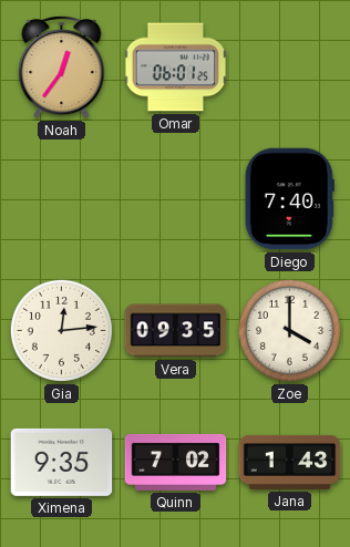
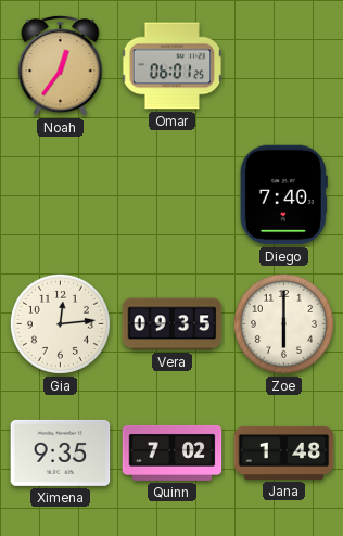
Zoe: 4:00 -> 6:00
Jana: 1:43 -> 1:48
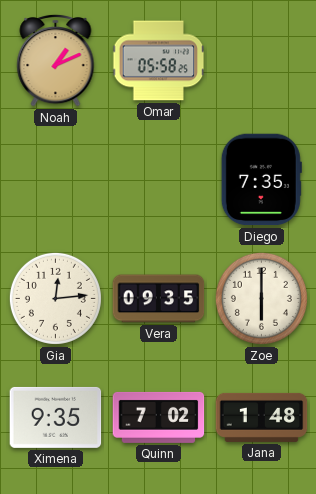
Noah: 12:36 -> 1:11
Omar: 06:01 -> 05:58
Diego: 7:40 -> 7:35
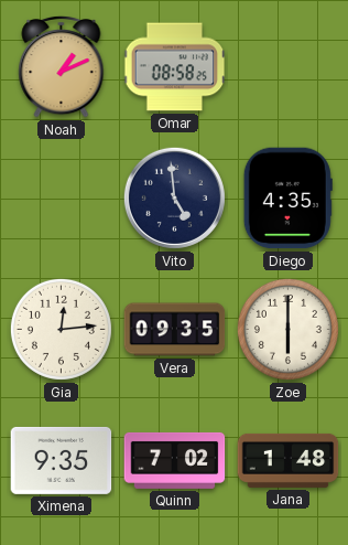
Omar: 05:58 -> 08:58
Vito: none -> 4:59
Diego: 7:35 -> 4:35
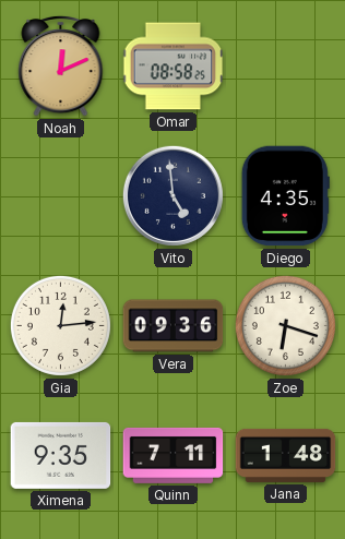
Noah: 1:11 -> 12:11
Vera: 09:35 -> 09:36
Zoe: 6:00 -> 6:18
Quinn: 7:02 -> 7:11
